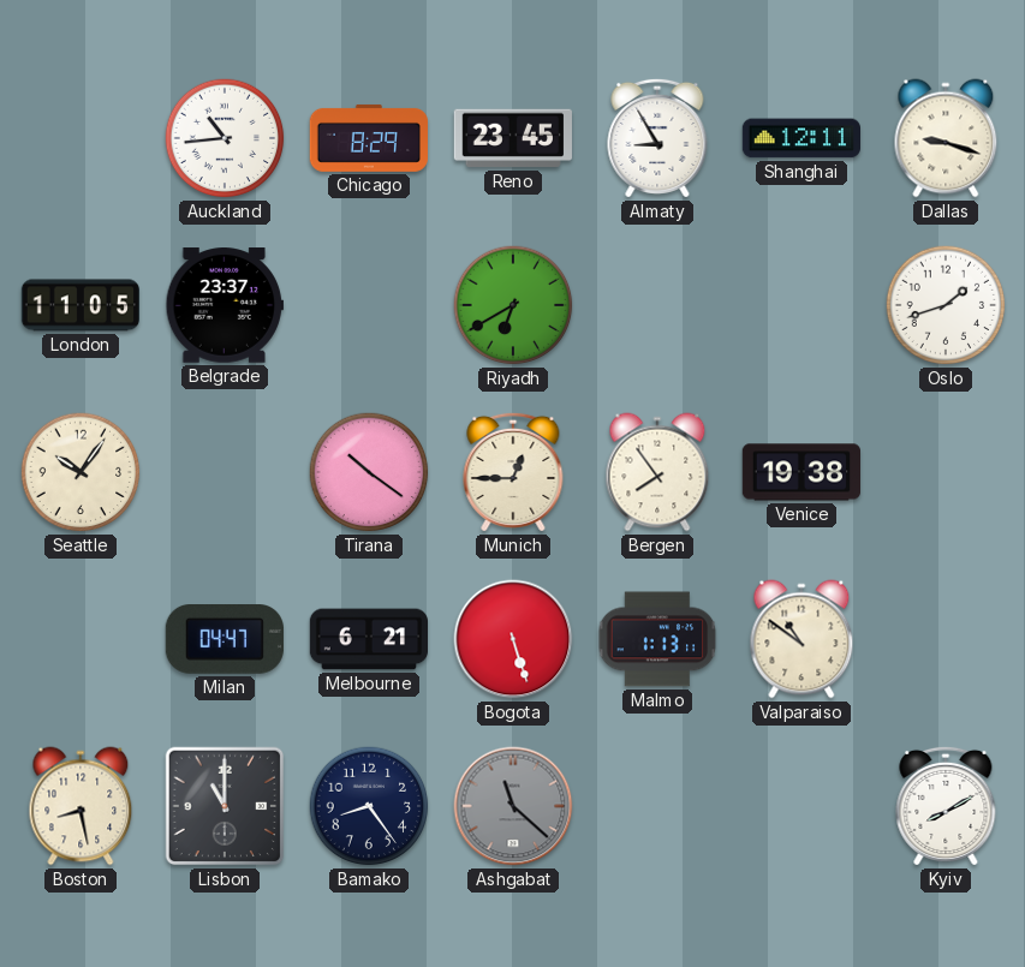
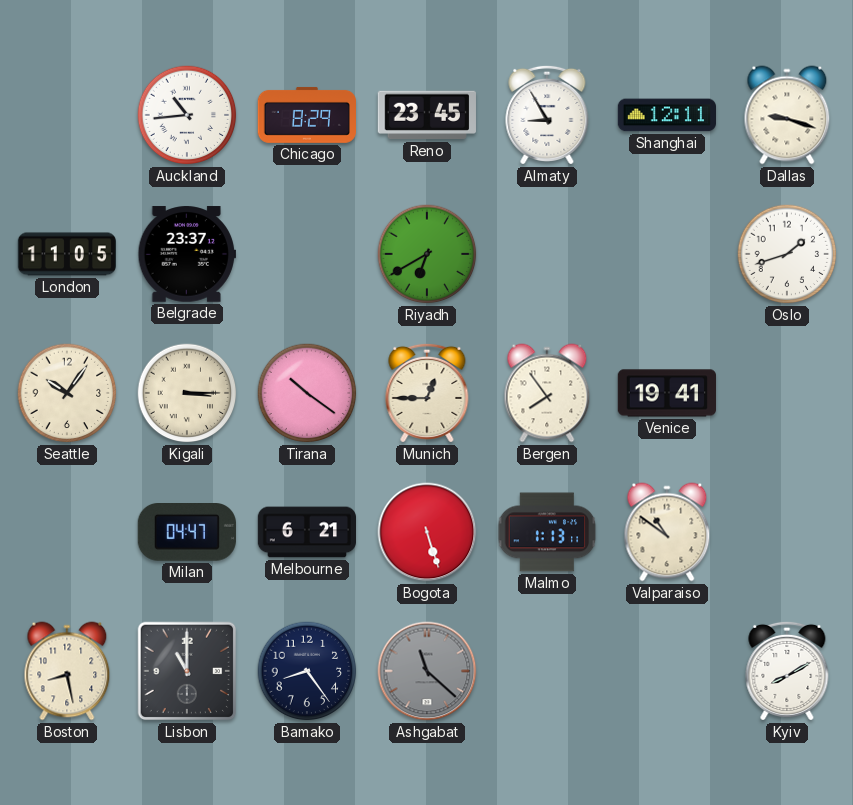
Kigali: none -> 3:15
Venice: 19:38 -> 19:41
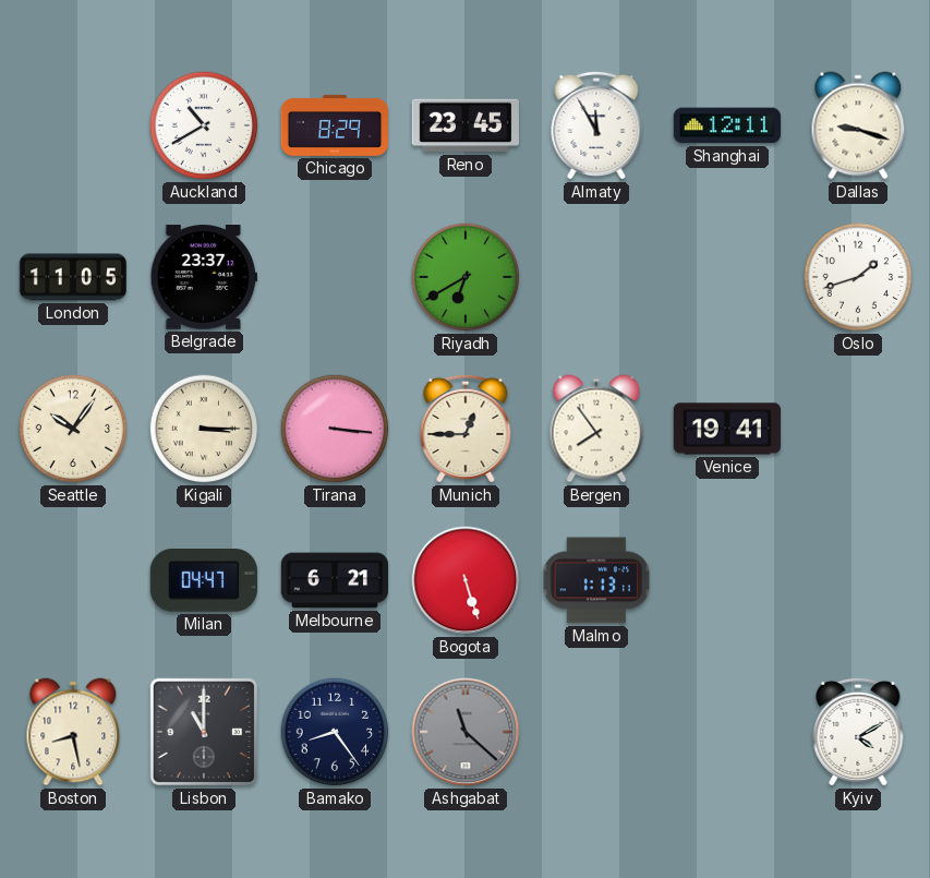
Auckland: 10:44 -> 10:40
Almaty: 8:55 -> 11:55
Tirana: 10:21 -> 3:16
Valparaiso: 10:51 -> none
Kyiv: 8:10 -> 4:10
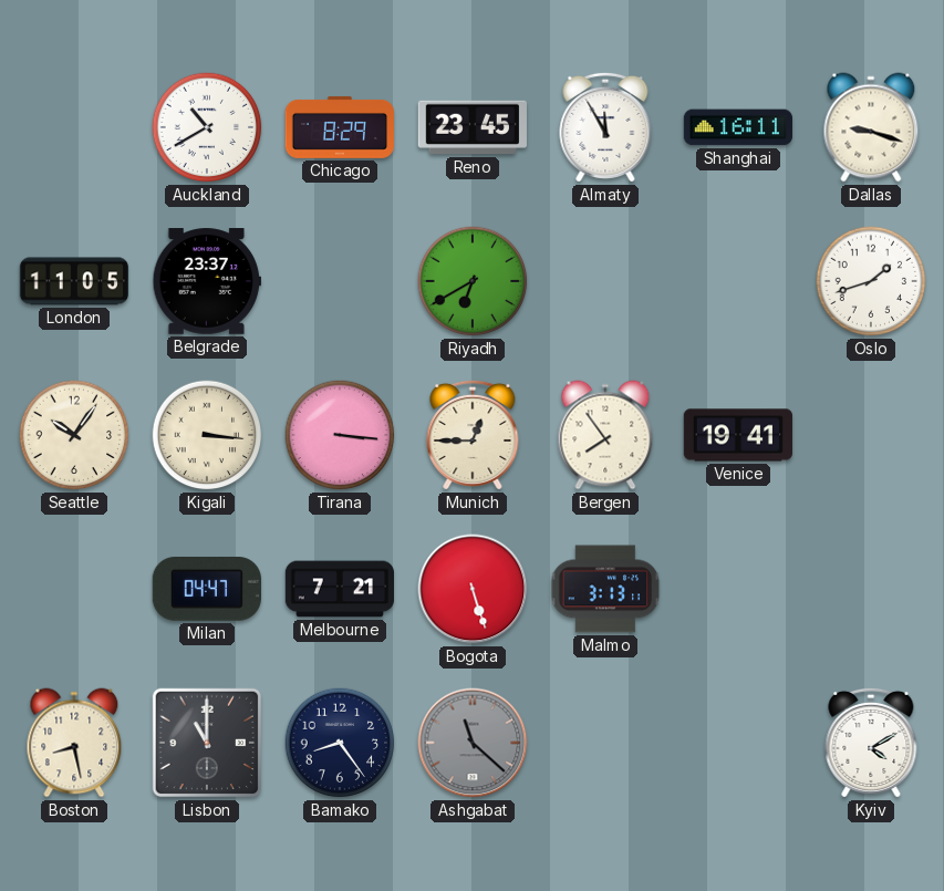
Shanghai: 12:11 -> 16:11
Kigali: 3:15 -> 3:16
Melbourne: 6:21 -> 7:21
Malmo: 1:13 -> 3:13
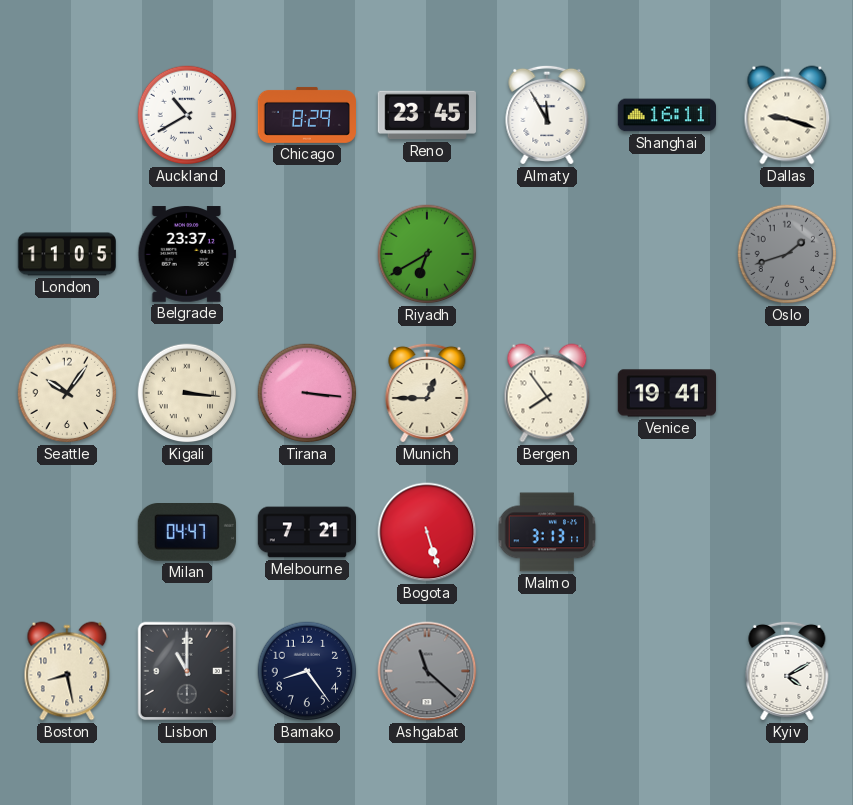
Oslo dial: white -> grey
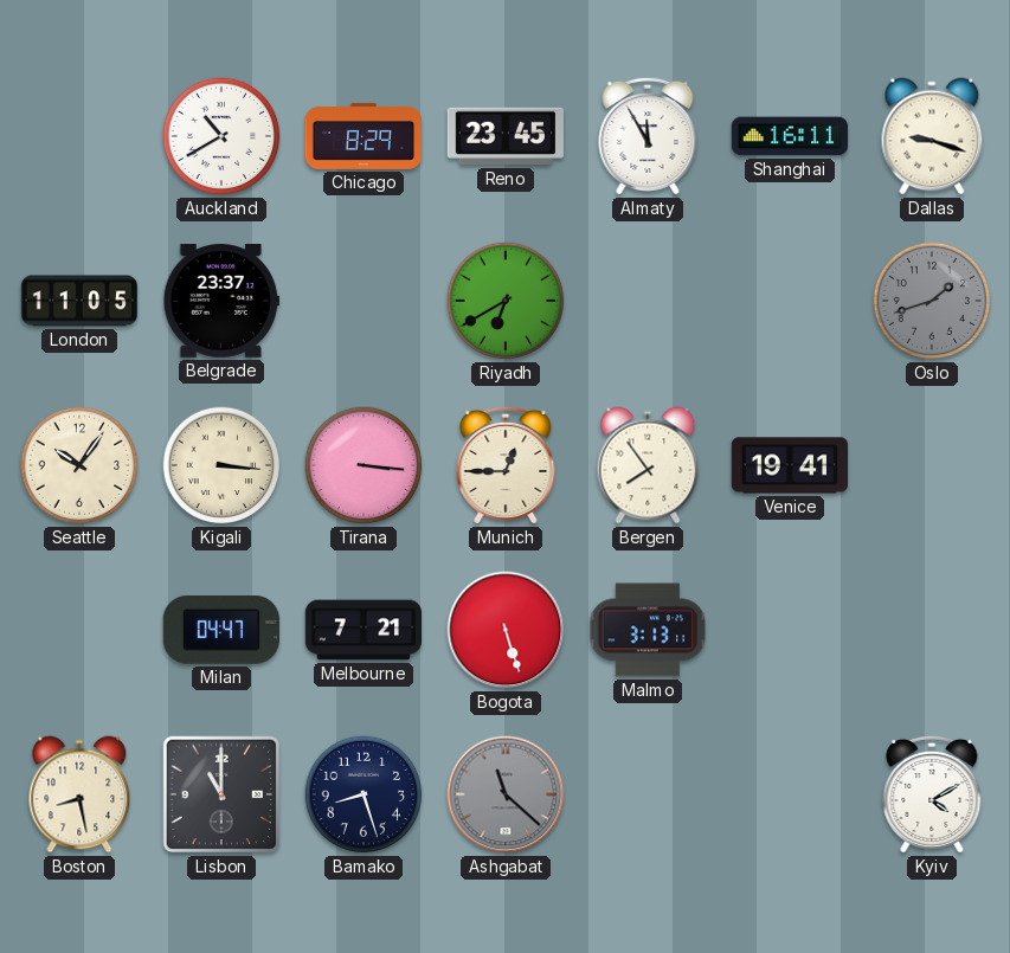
Bamako: 8:24 -> 8:27
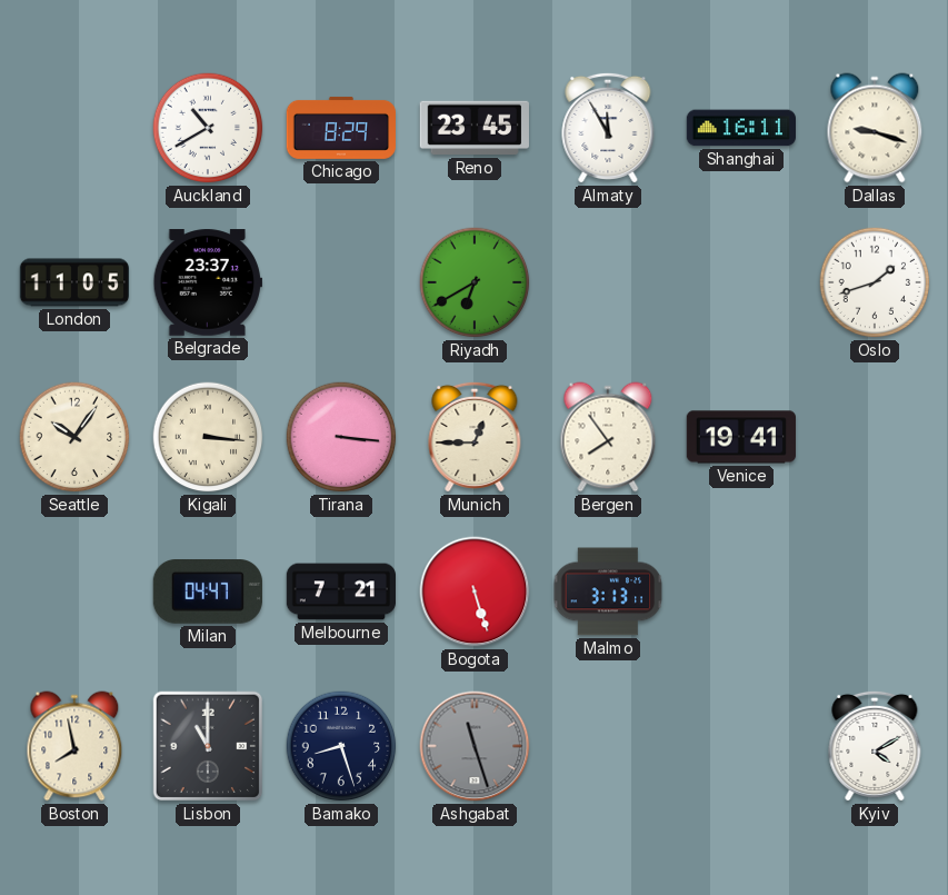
Oslo dial: grey -> white
Boston: 8:28 -> 7:58
Ashgabat: 11:22 -> 11:27
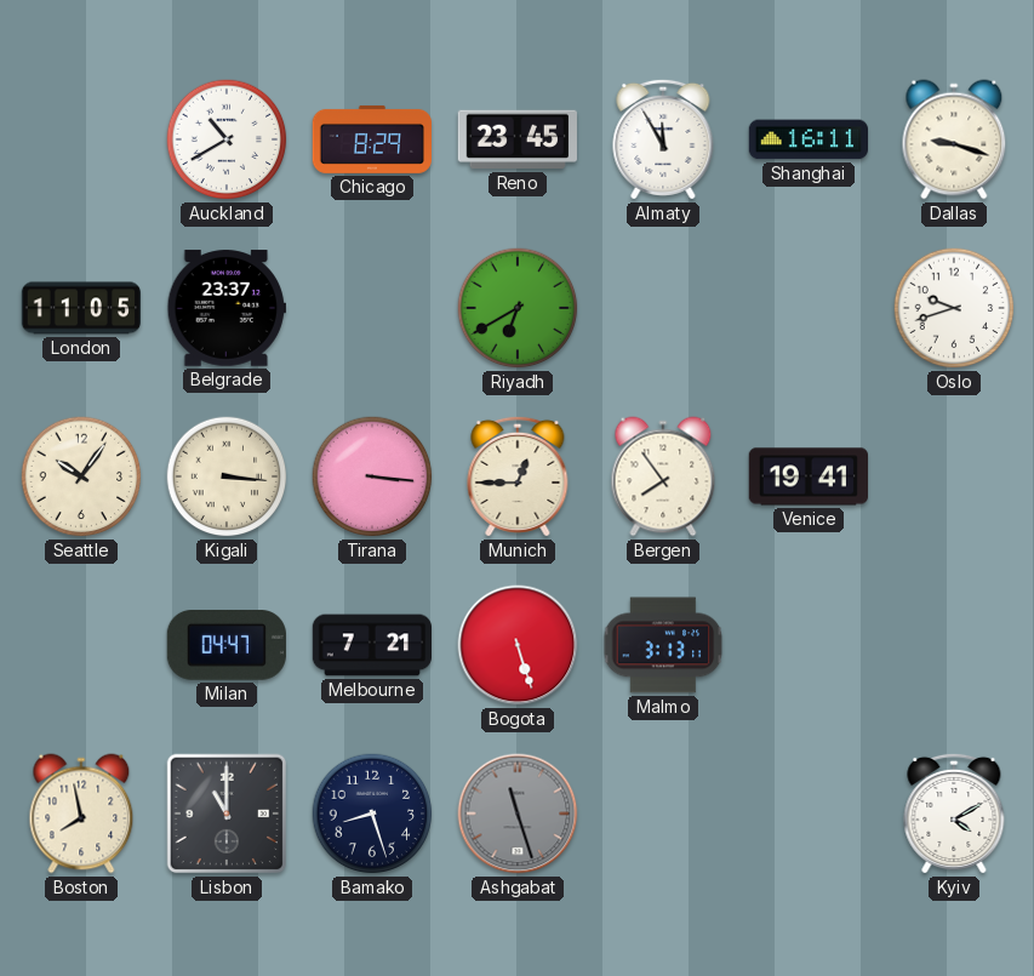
Oslo: 1:42 -> 9:42
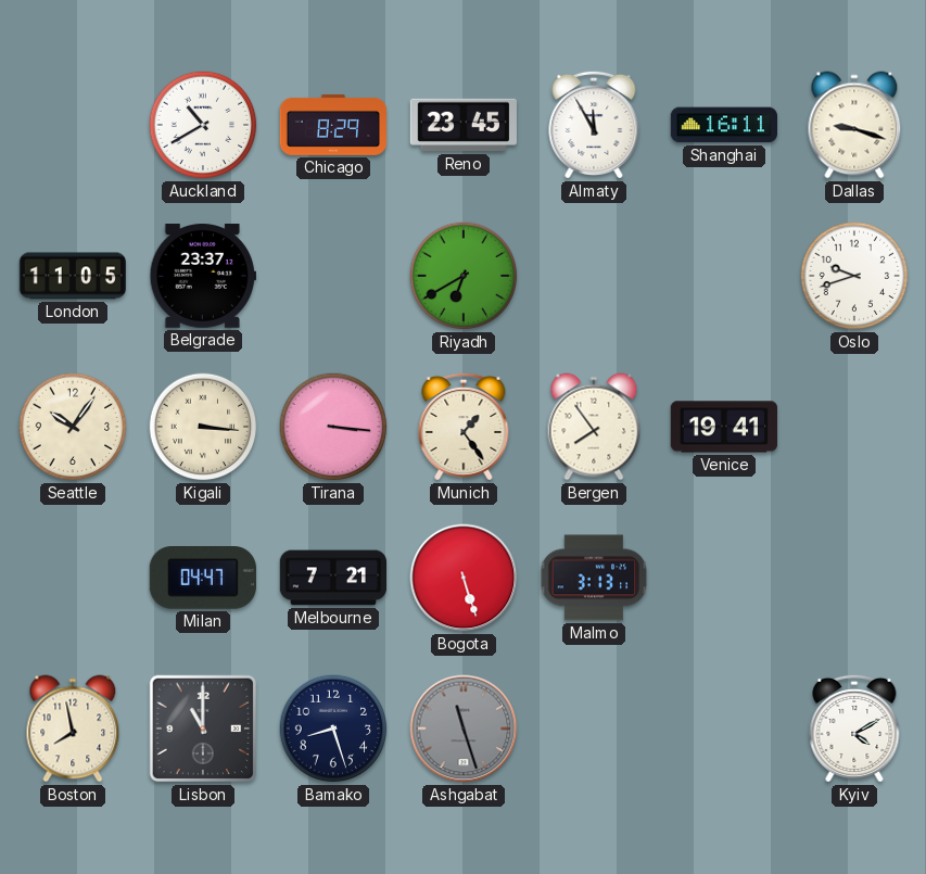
Munich: 12:45 -> 1:24
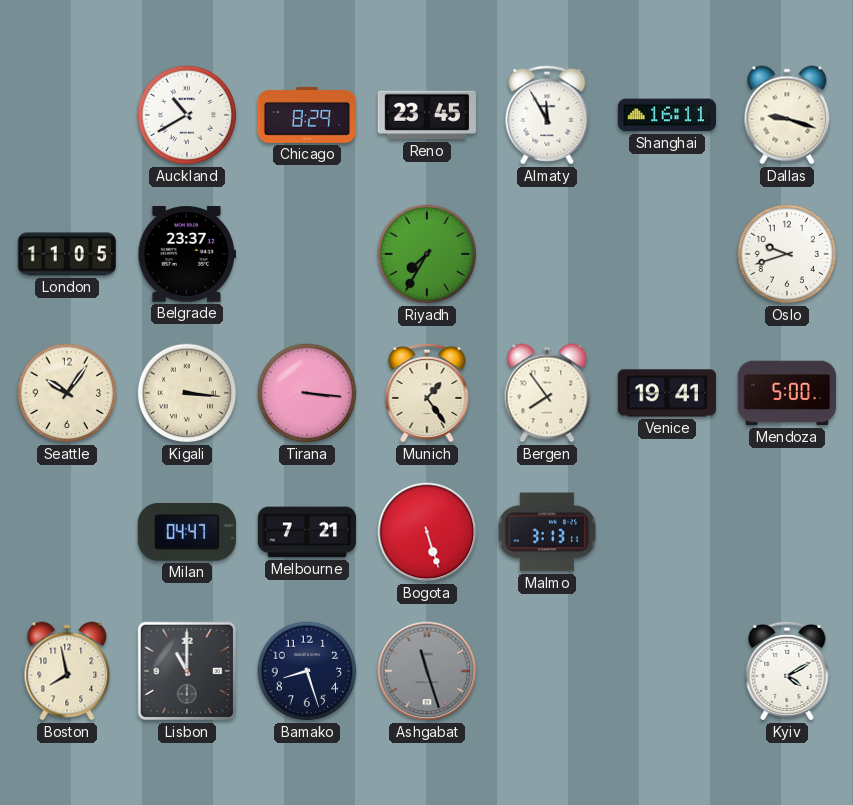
Riyadh: 6:40 -> 7:35
Mendoza: none -> 5:00
